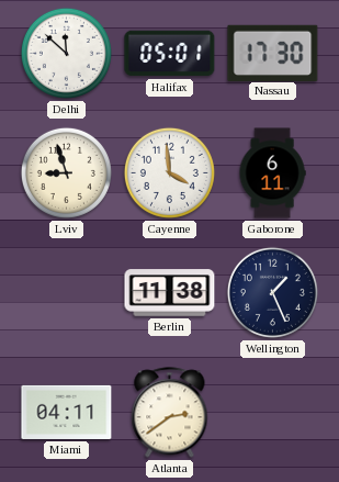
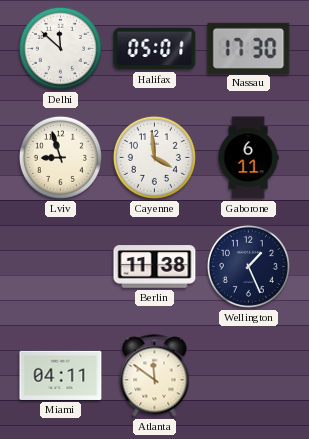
Atlanta: 2:39 -> 11:51
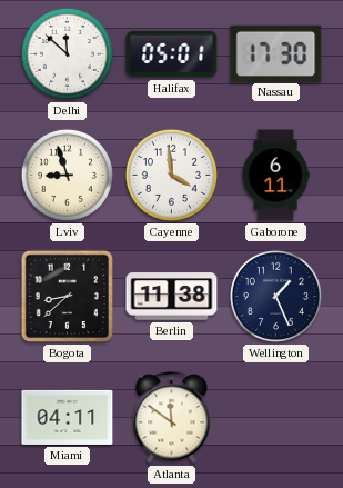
Bogota: none -> 8:38
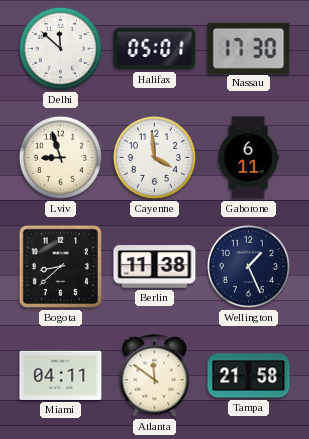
Tampa: none -> 21:58
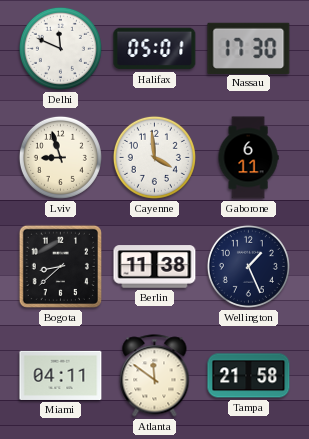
Delhi: 11:52 -> 11:49
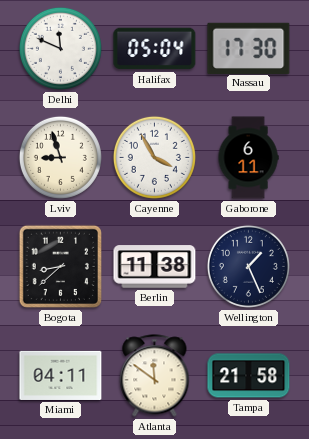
Halifax: 05:01 -> 05:04
Cayenne: 3:59 -> 3:55
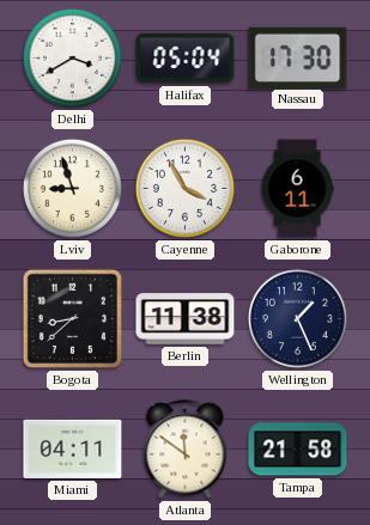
Delhi: 11:49 -> 3:40
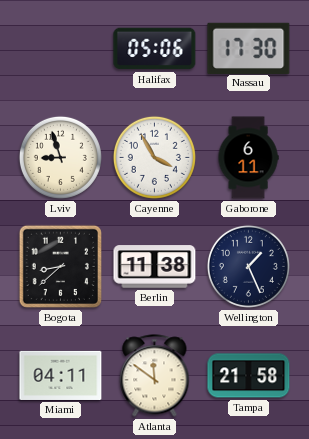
Delhi: 3:40 -> none
Halifax: 05:04 -> 05:06
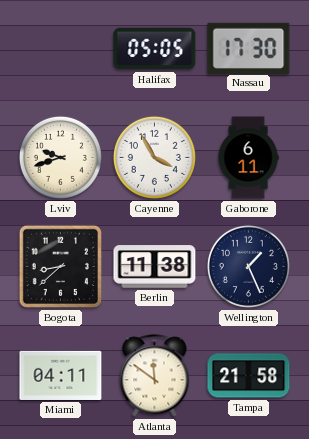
Halifax: 05:06 -> 05:05
Lviv: 8:57 -> 9:42
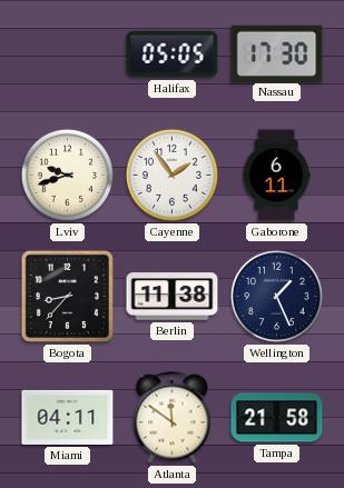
Cayenne: 3:55 -> 1:54
Bogota: 8:38 -> 8:37
